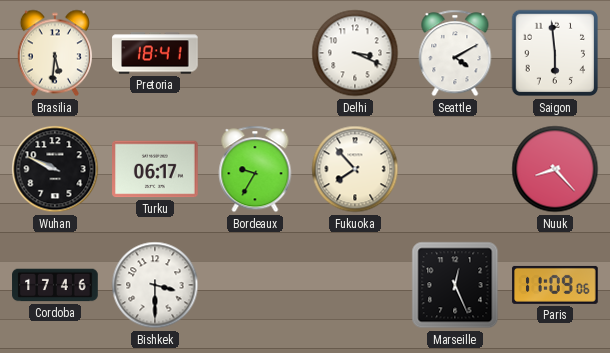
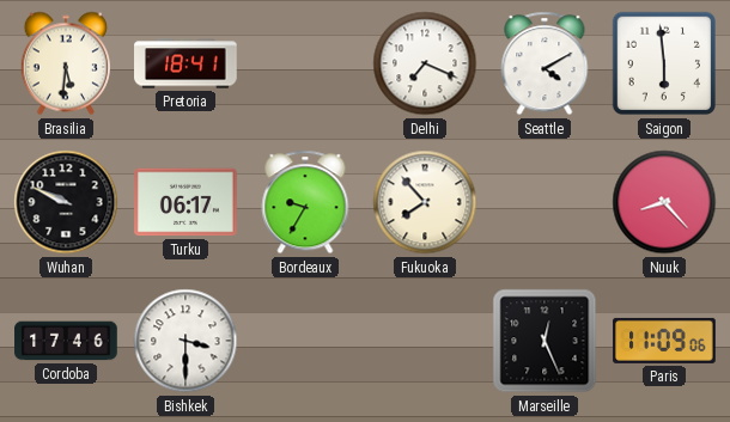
Delhi: 3:19 -> 7:19
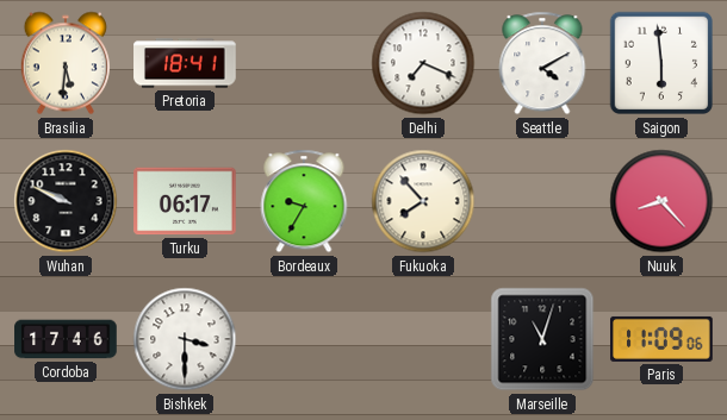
Marseille: 12:26 -> 11:03
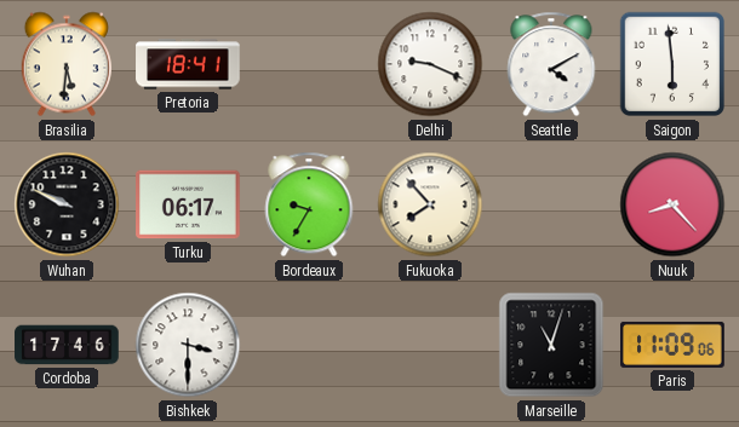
Delhi: 7:19 -> 9:19
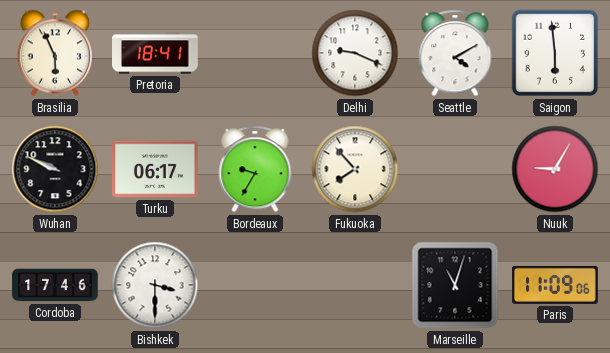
Brasilia: 5:31 -> 5:56
Nuuk: 8:23 -> 9:05
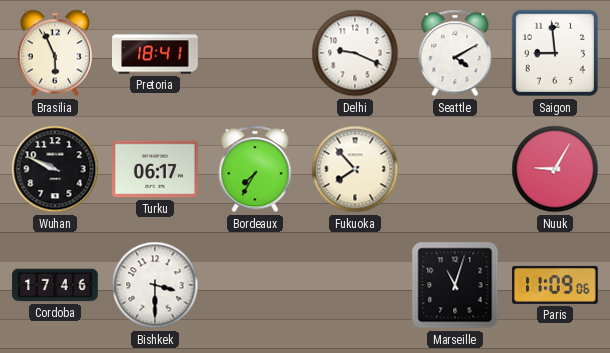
Saigon: 5:59 -> 8:59
Bordeaux: 9:35 -> 7:35
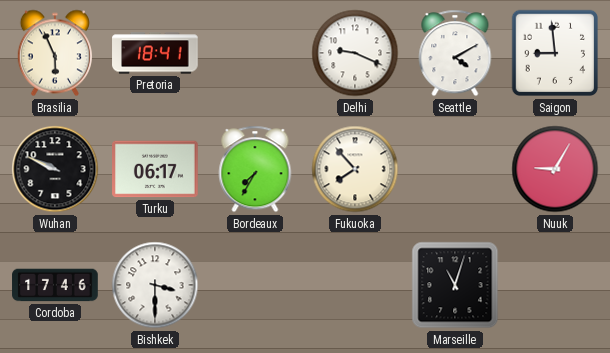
Paris: 11:09 -> none
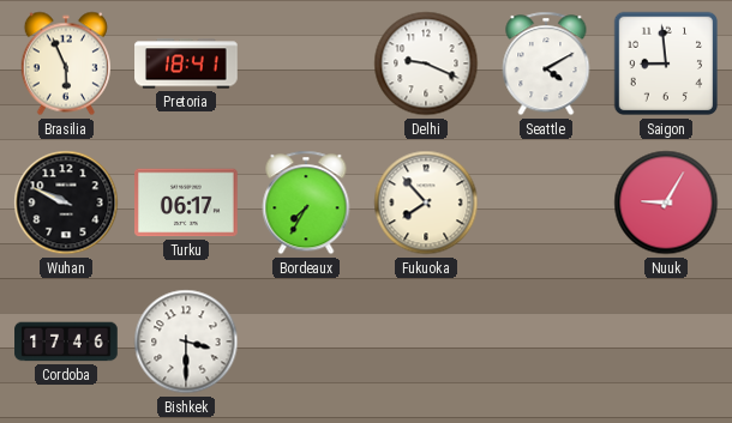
Marseille: 11:03 -> none
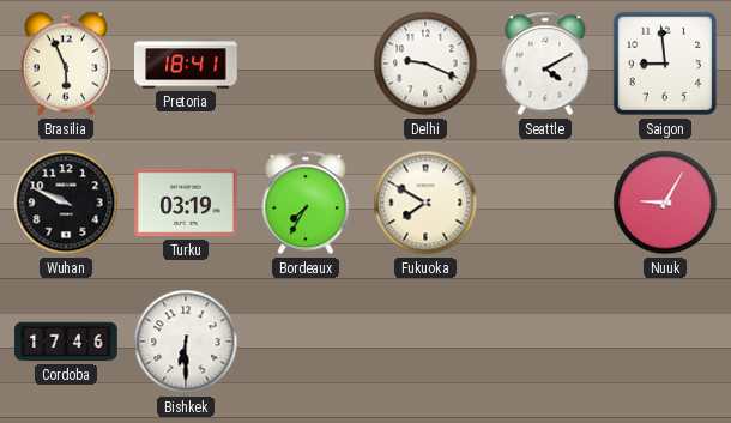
Turku: 06:17 -> 03:19
Fukuoka: 7:53 -> 7:50
Bishkek: 3:30 -> 6:30
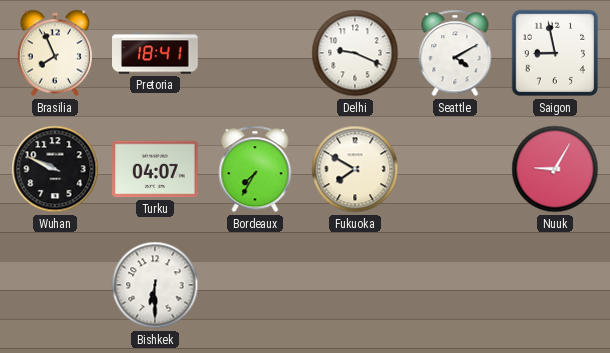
Brasilia: 5:56 -> 7:56
Saigon: 8:59 -> 8:58
Turku: 03:19 -> 04:07
Cordoba: 17:46 -> none
